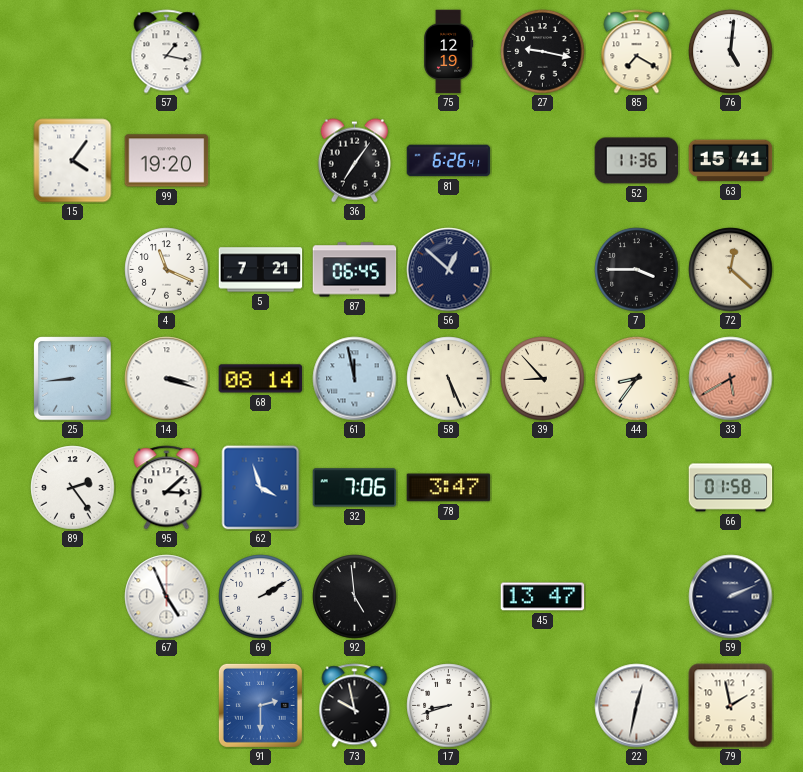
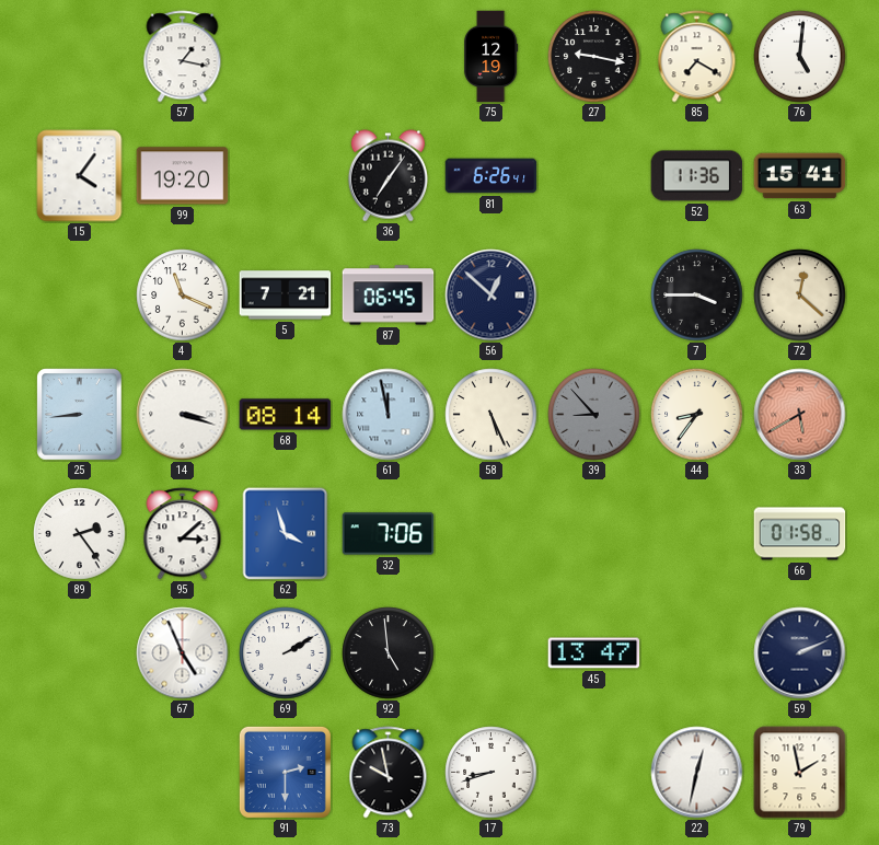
39 dial: cream -> grey
78: 3:47 -> none
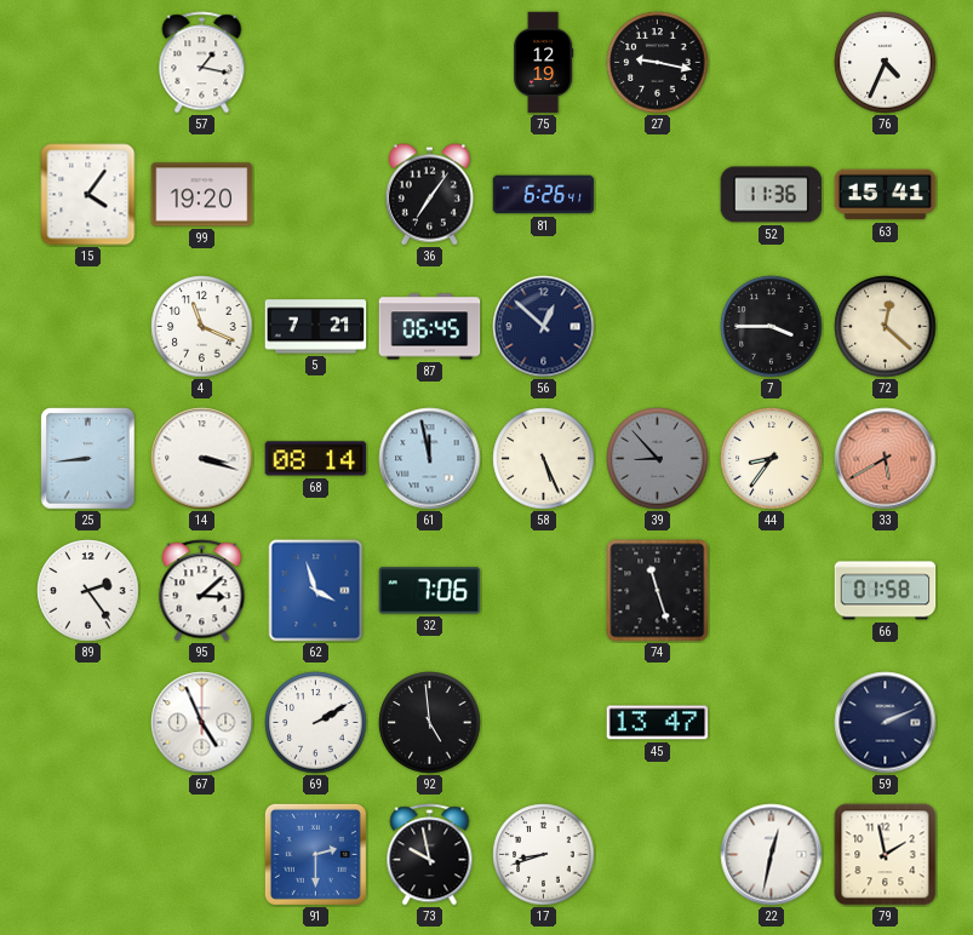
85: 7:20 -> none
76: 5:01 -> 4:34
74: none -> 11:27
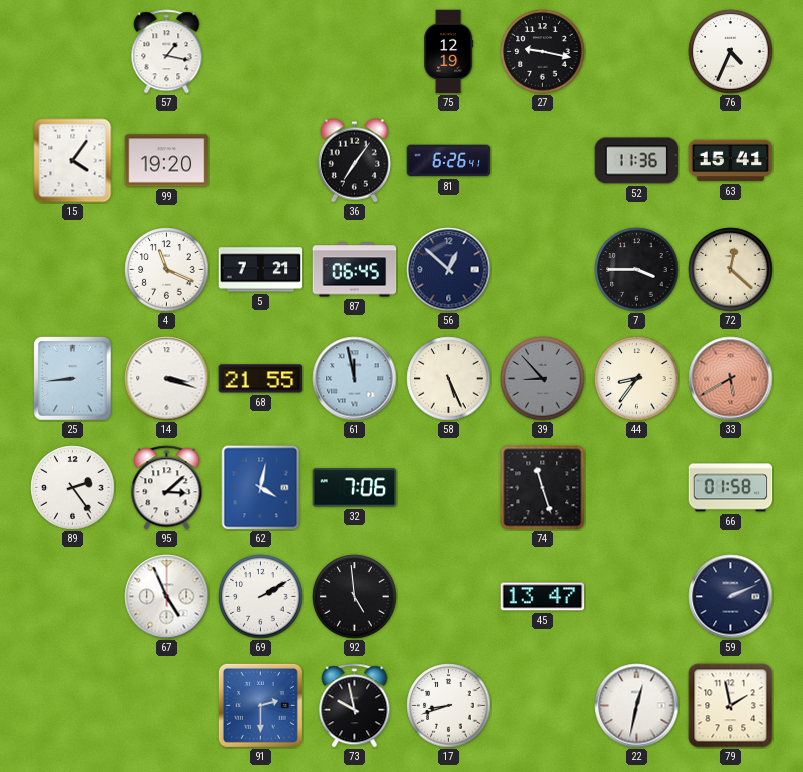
68: 08:14 -> 21:55
62: 3:57 -> 4:02
